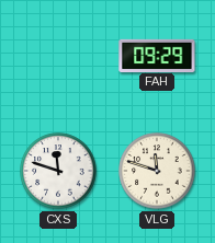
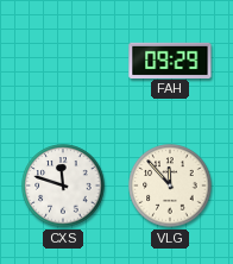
VLG: 11:48 -> 11:53
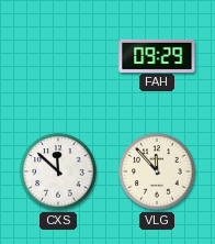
CXS: 11:48 -> 11:52
